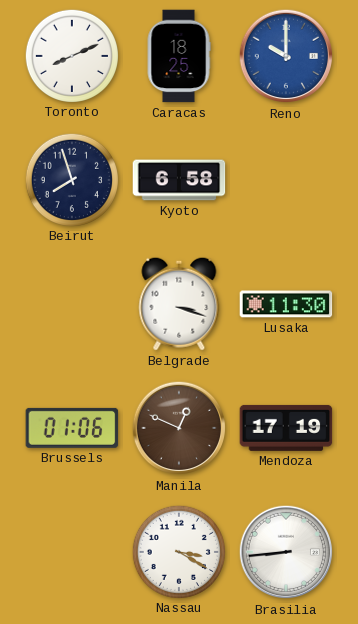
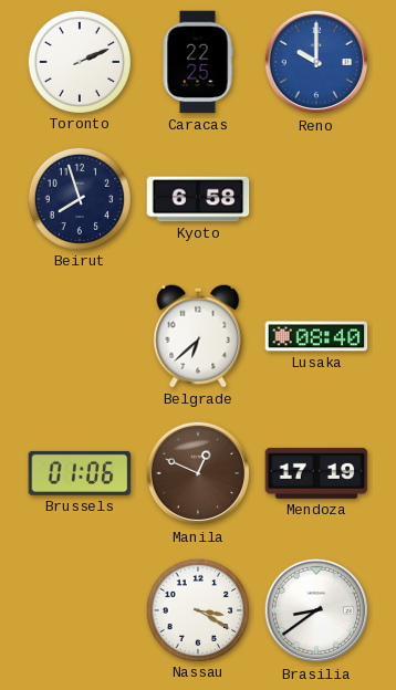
Toronto: 8:11 -> 2:11
Caracas: 18:25 -> 22:25
Belgrade: 3:18 -> 6:38
Lusaka: 11:30 -> 08:40
Brasilia: 8:44 -> 8:39
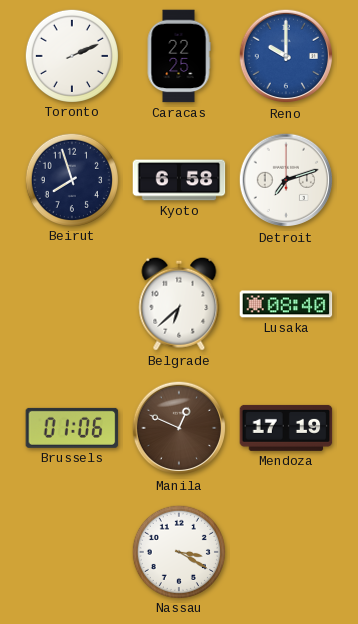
Detroit: none -> 7:12
Brasilia: 8:39 -> none
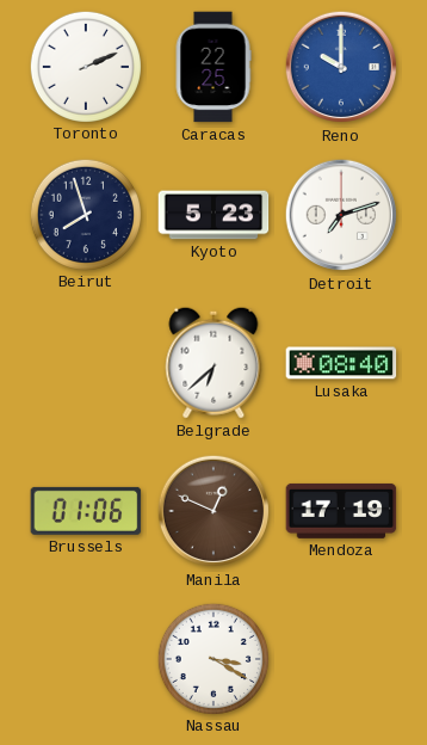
Kyoto: 6:58 -> 5:23
